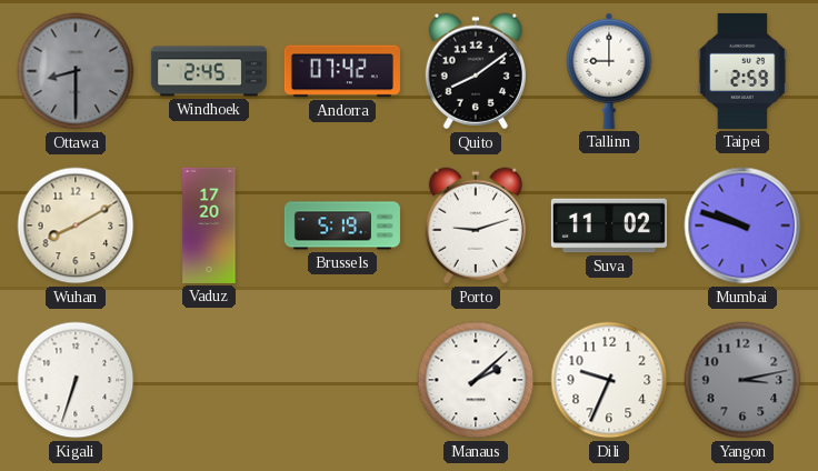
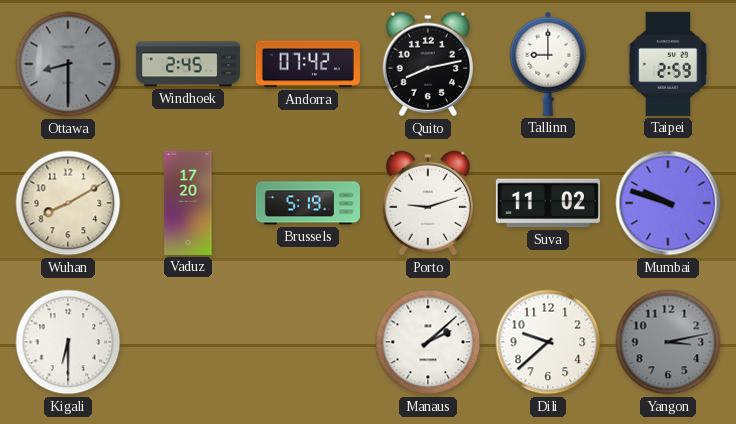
Quito: 8:09 -> 8:13
Kigali: 6:33 -> 6:30
Dili: 9:34 -> 9:38
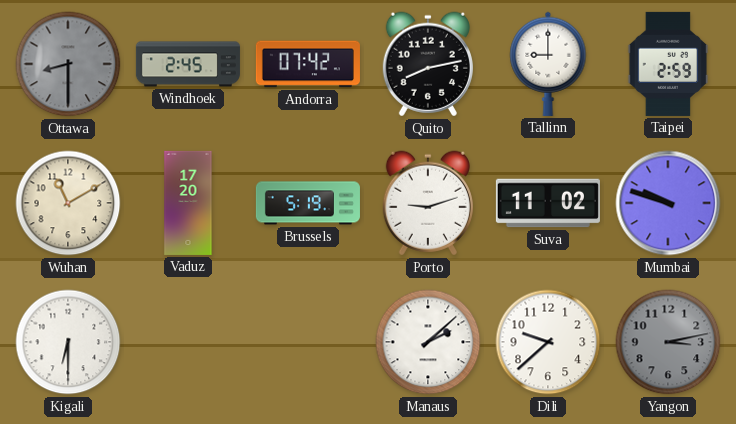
Wuhan: 8:10 -> 11:10
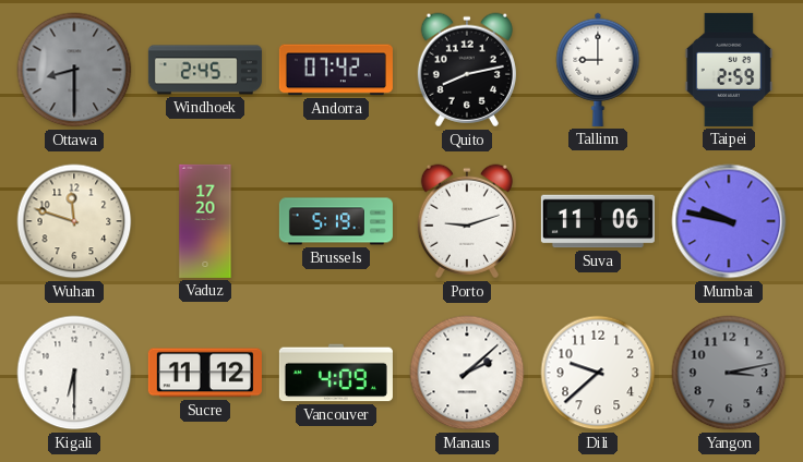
Wuhan: 11:10 -> 11:48
Suva: 11:02 -> 11:06
Mumbai: 9:48 -> 9:47
Sucre: none -> 11:12
Vancouver: none -> 4:09
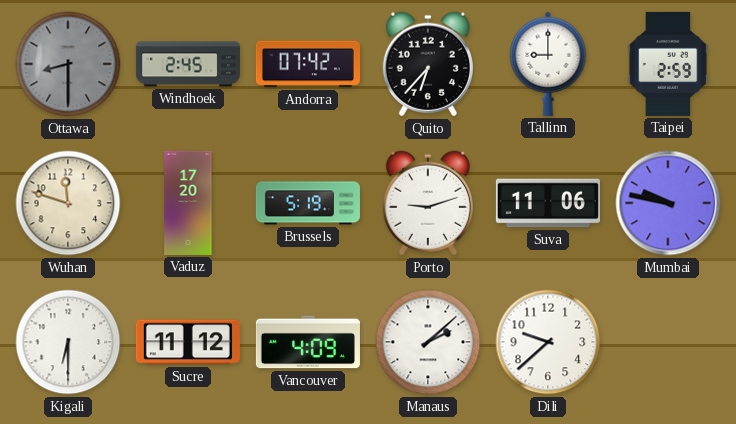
Quito: 8:13 -> 6:37
Yangon: 3:13 -> none
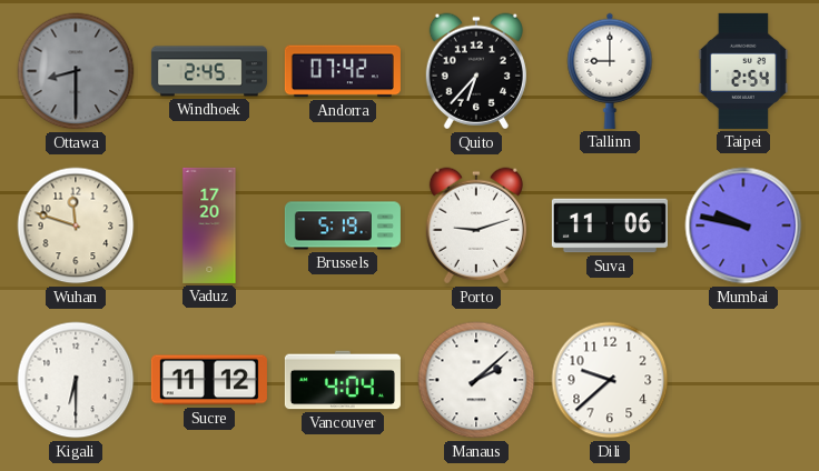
Taipei: 2:59 -> 2:54
Vancouver: 4:09 -> 4:04
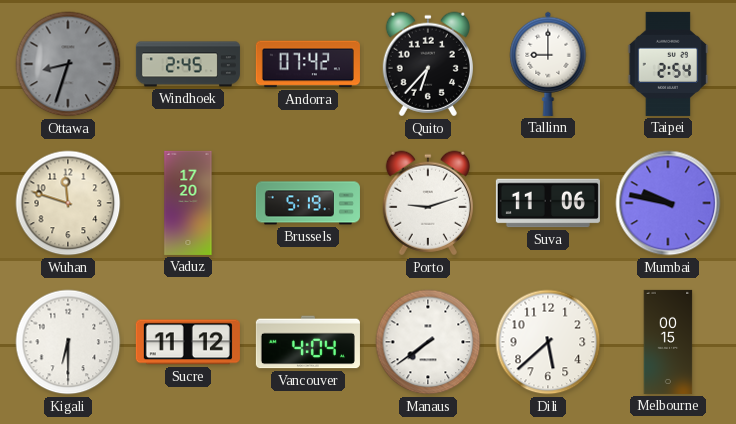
Ottawa: 8:30 -> 8:33
Manaus: 2:08 -> 7:39
Dili: 9:38 -> 5:38
Melbourne: none -> 00:15
